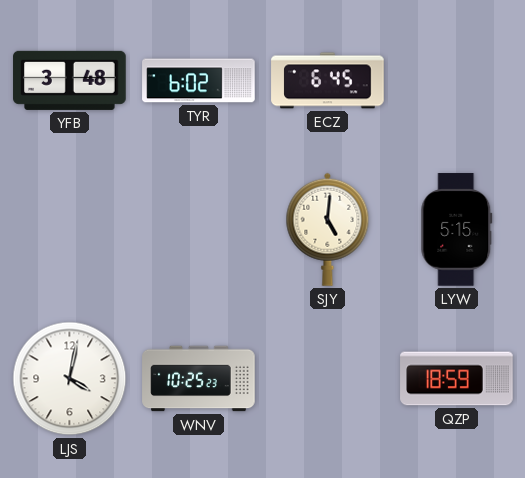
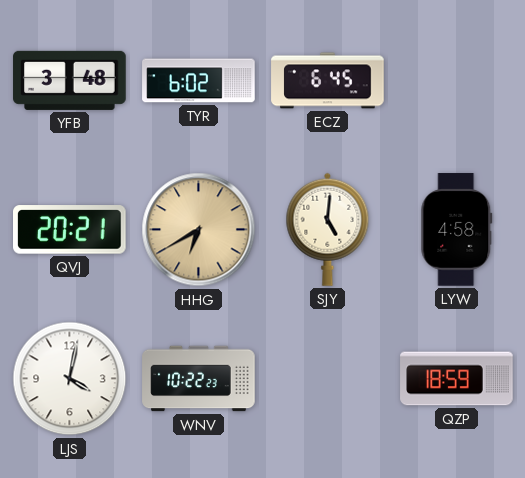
QVJ: none -> 20:21
HHG: none -> 6:40
LYW: 5:15 -> 4:58
WNV: 10:25 -> 10:22
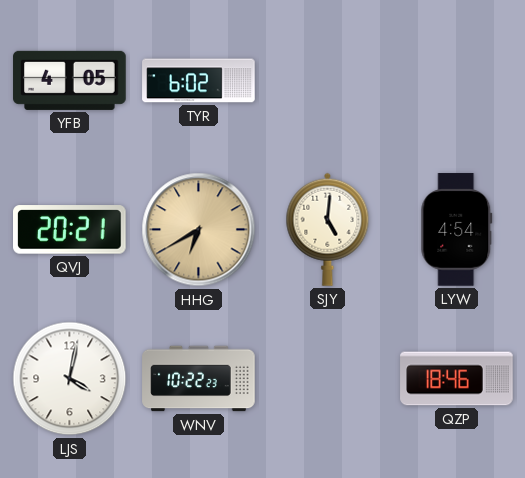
YFB: 3:48 -> 4:05
ECZ: 6:45 -> none
LYW: 4:58 -> 4:54
QZP: 18:59 -> 18:46
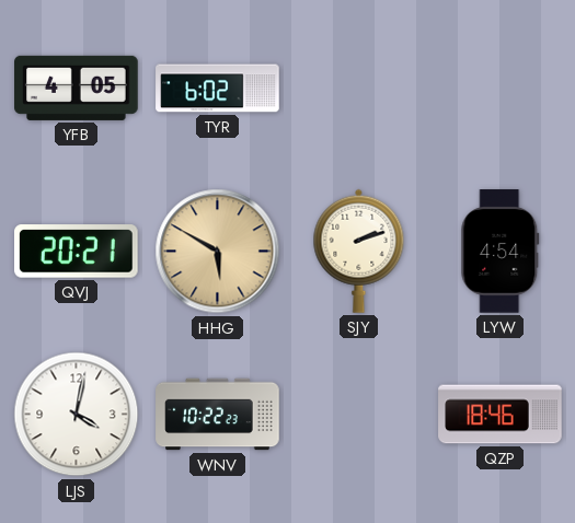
HHG: 6:40 -> 5:50
SJY: 5:01 -> 2:12
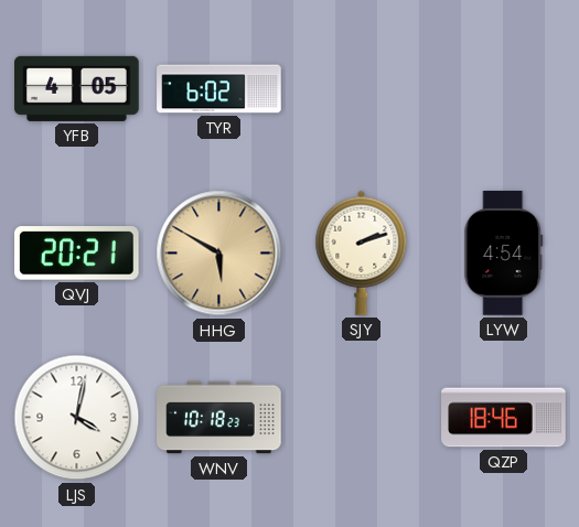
WNV: 10:22 -> 10:18
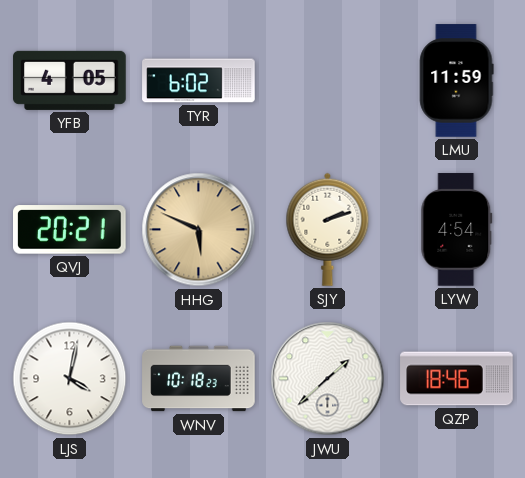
LMU: none -> 11:59
HHG: 5:50 -> 5:49
JWU: none -> 1:38
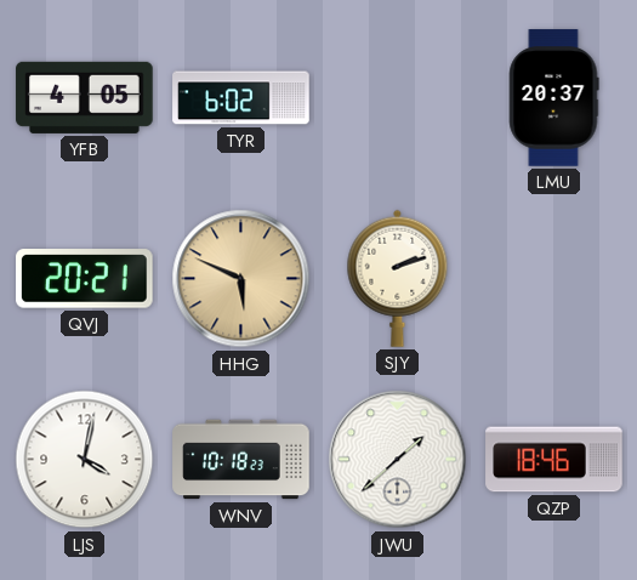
LMU: 11:59 -> 20:37
LYW: 4:54 -> none
